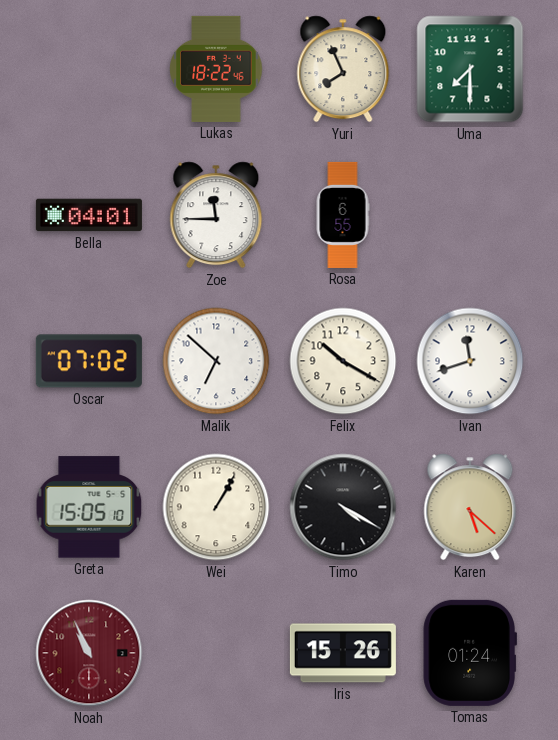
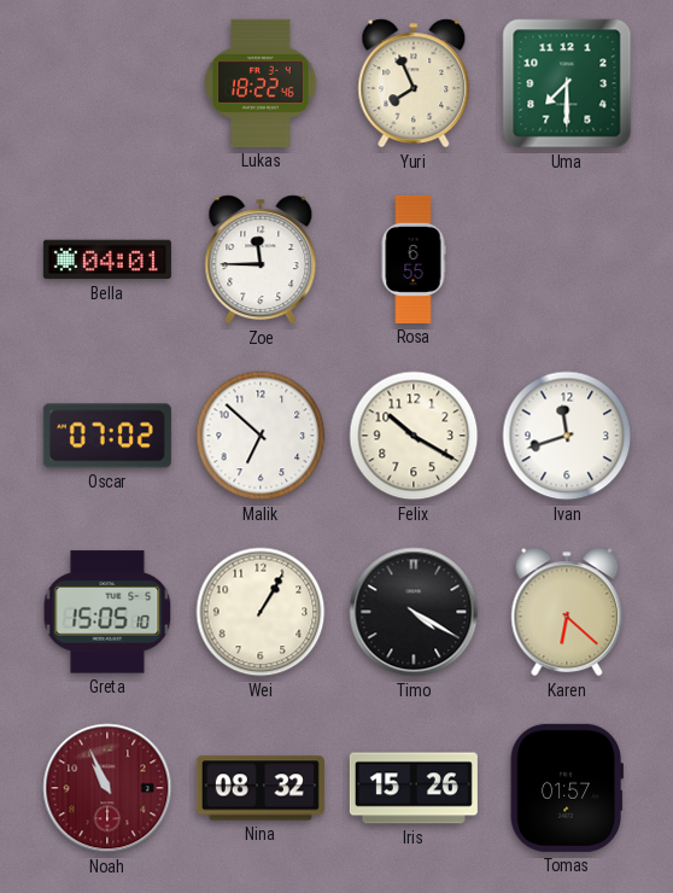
Karen: 5:22 -> 6:22
Nina: none -> 08:32
Tomas: 01:24 -> 01:57
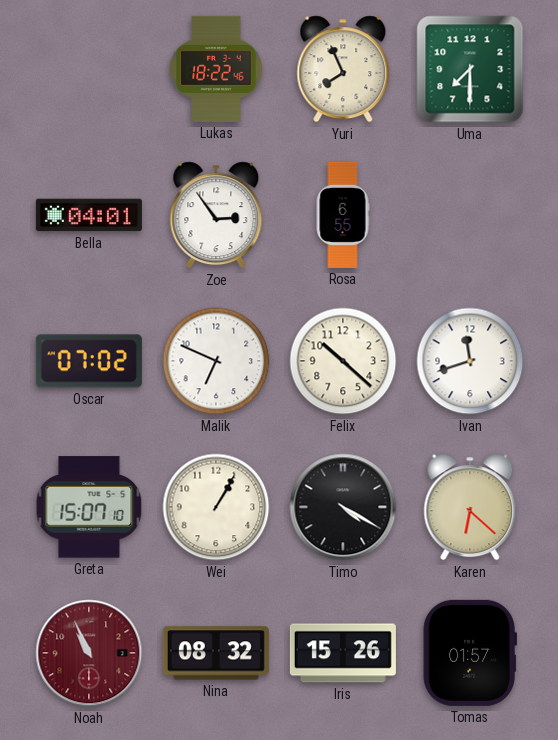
Zoe: 11:45 -> 2:54
Malik: 6:52 -> 6:49
Felix: 10:20 -> 10:22
Greta: 15:05 -> 15:07
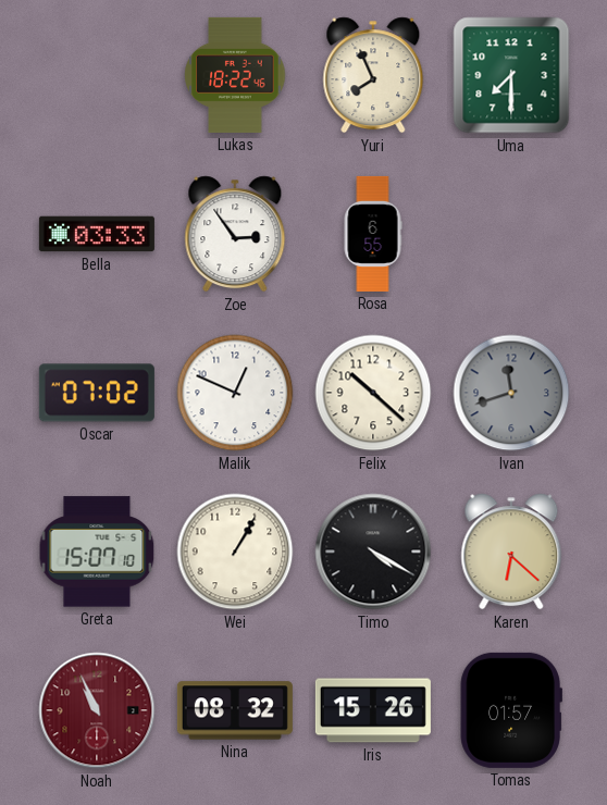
Bella: 04:01 -> 03:33
Malik: 6:49 -> 12:49
Ivan dial: white -> grey
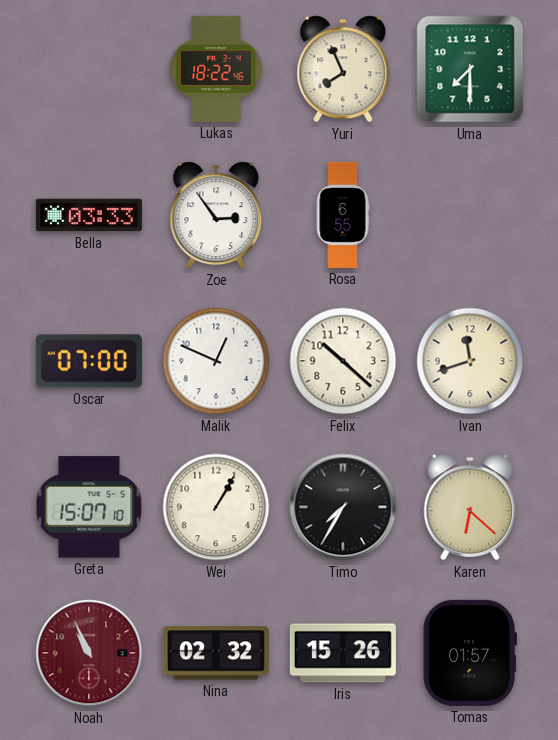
Oscar: 07:02 -> 07:00
Ivan dial: grey -> cream
Timo: 4:20 -> 7:35
Nina: 08:32 -> 02:32
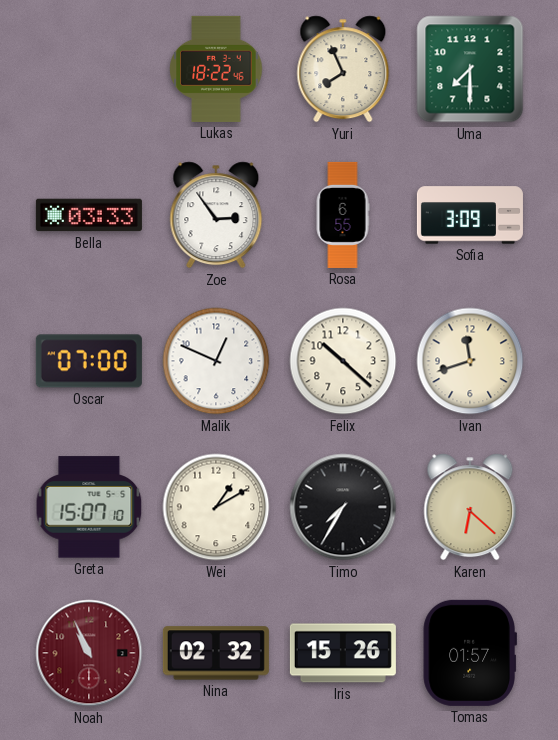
Sofia: none -> 3:09
Wei: 1:05 -> 1:10
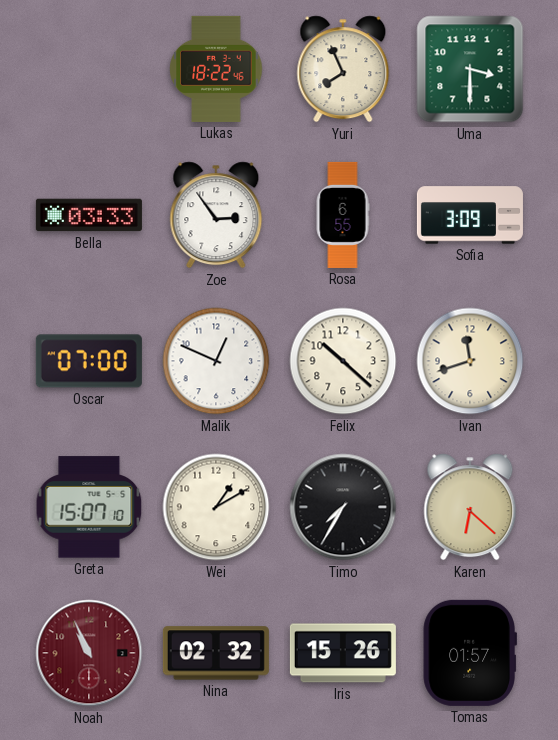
Uma: 7:30 -> 3:30
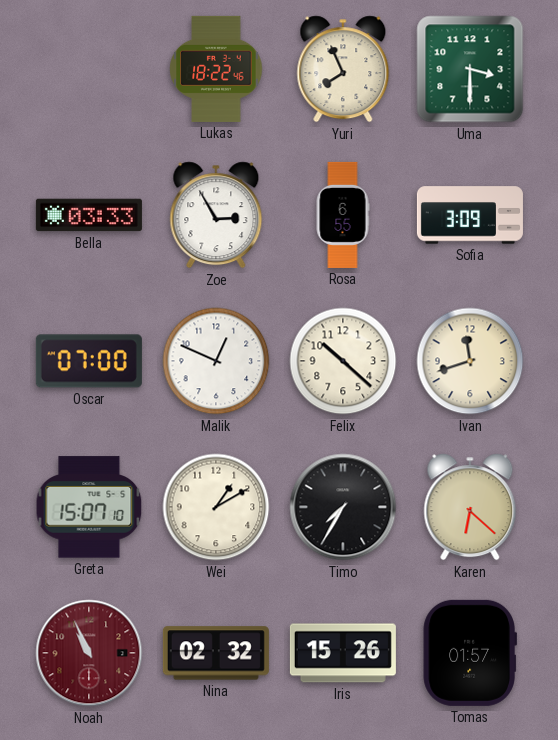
Zoe: 2:54 -> 2:55
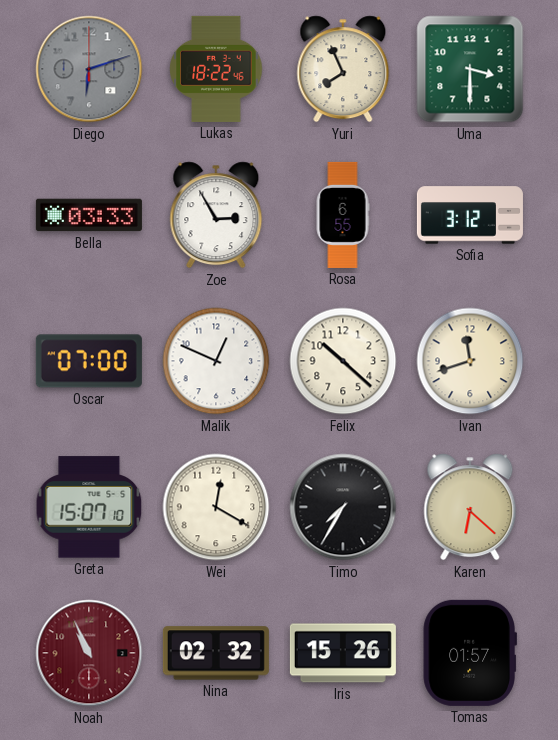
Diego: none -> 6:12
Sofia: 3:09 -> 3:12
Wei: 1:10 -> 12:20
